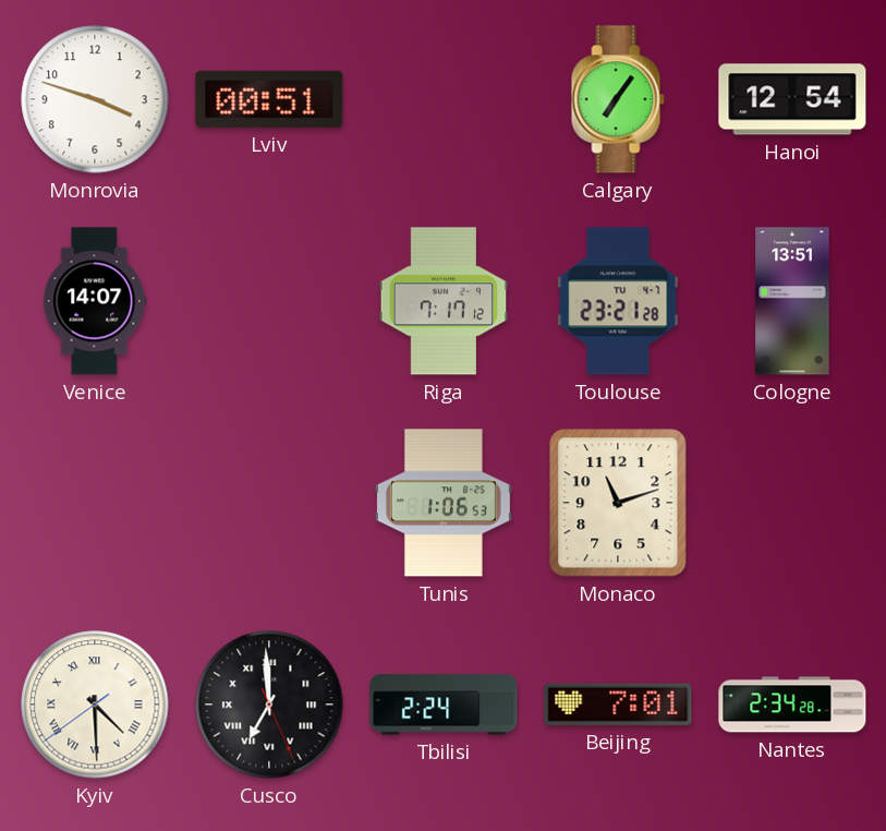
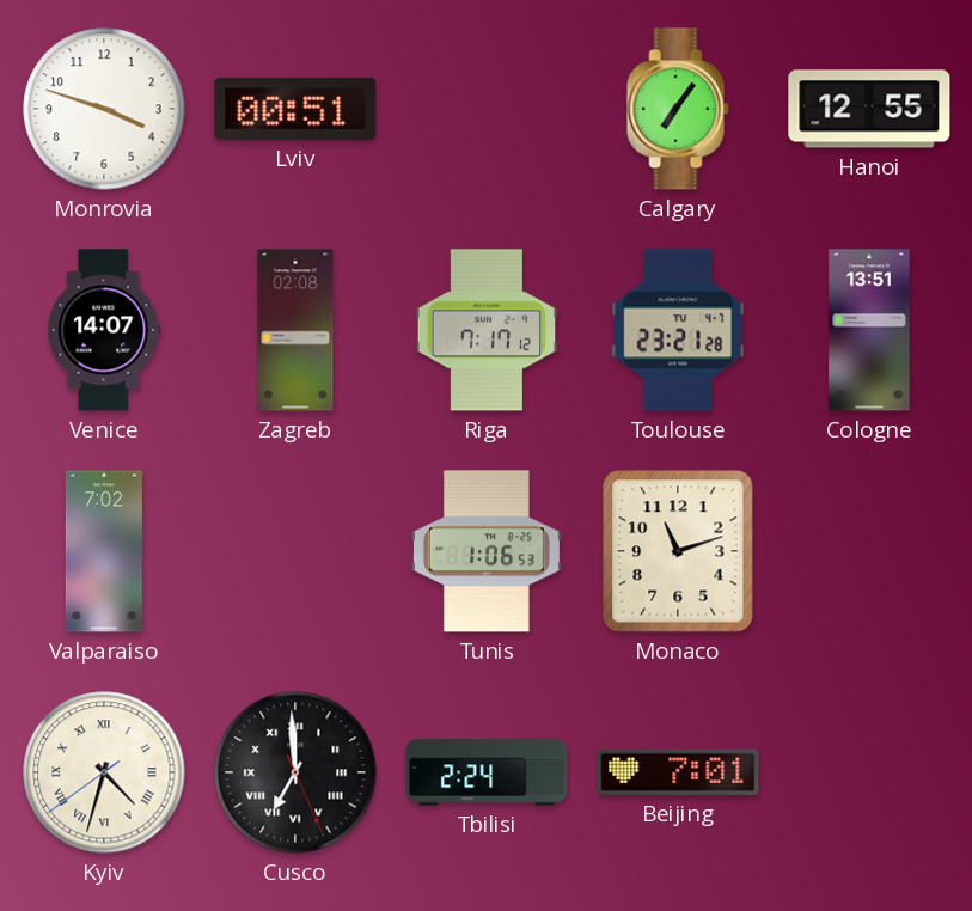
Hanoi: 12:54 -> 12:55
Zagreb: none -> 02:08
Valparaiso: none -> 7:02
Kyiv: 4:29 -> 4:32
Nantes: 2:34 -> none
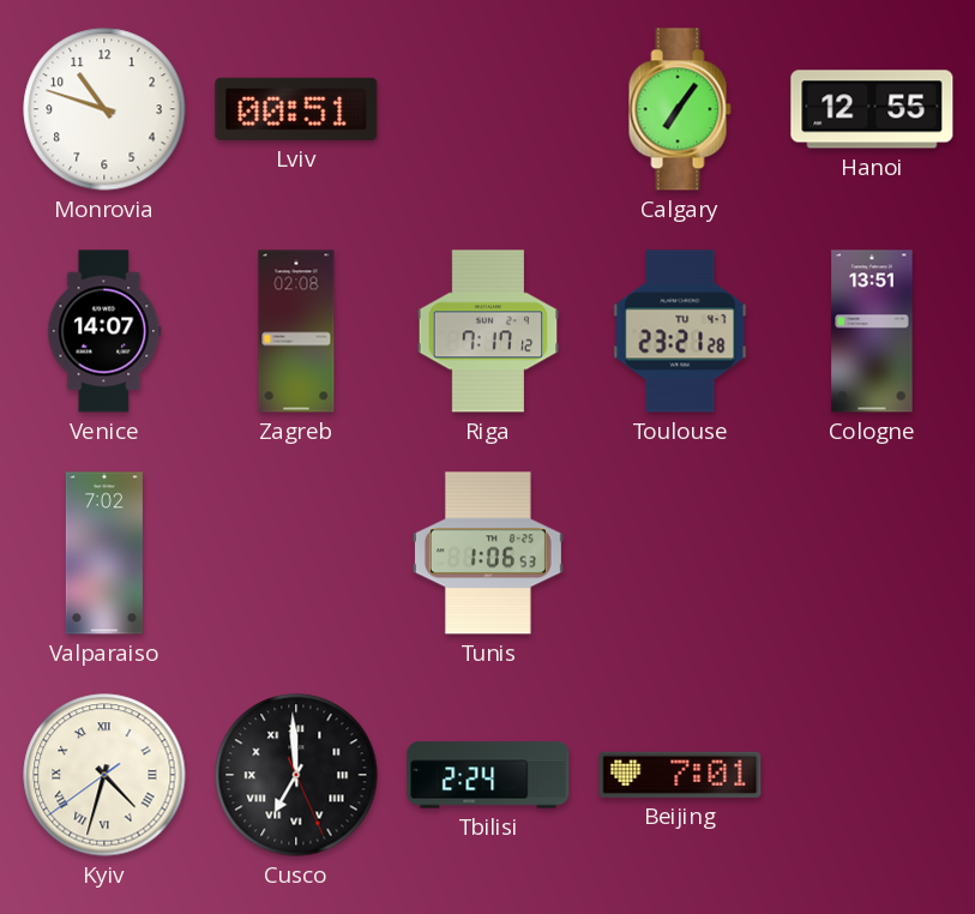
Monrovia: 3:48 -> 10:48
Monaco: 11:12 -> none
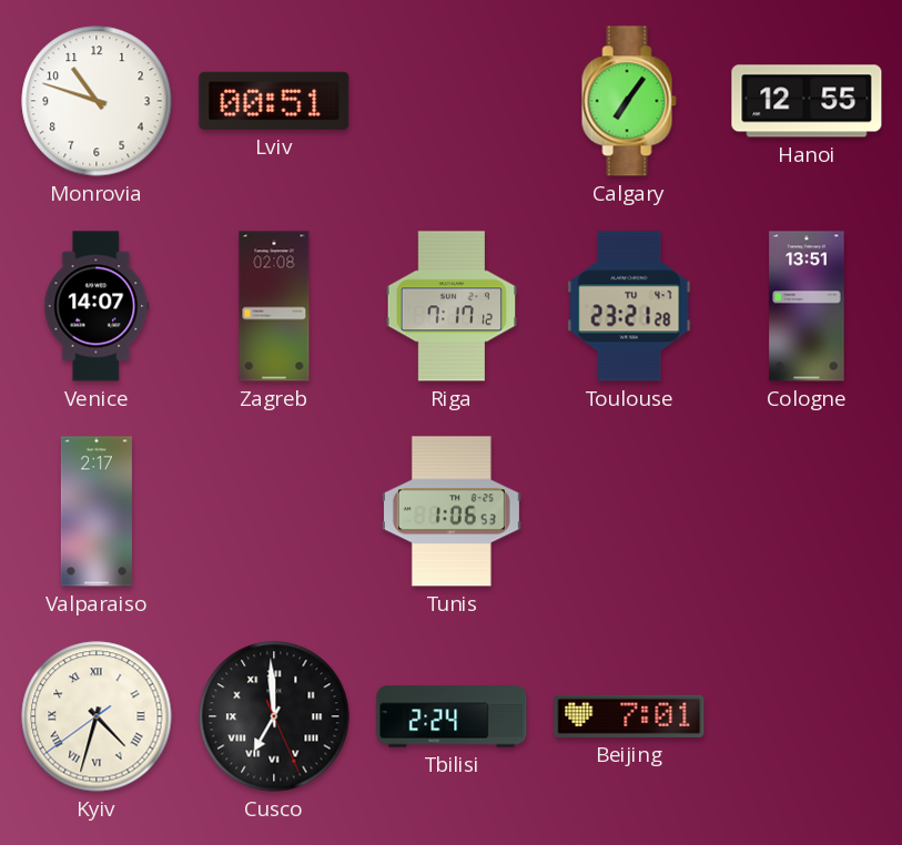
Valparaiso: 7:02 -> 2:17
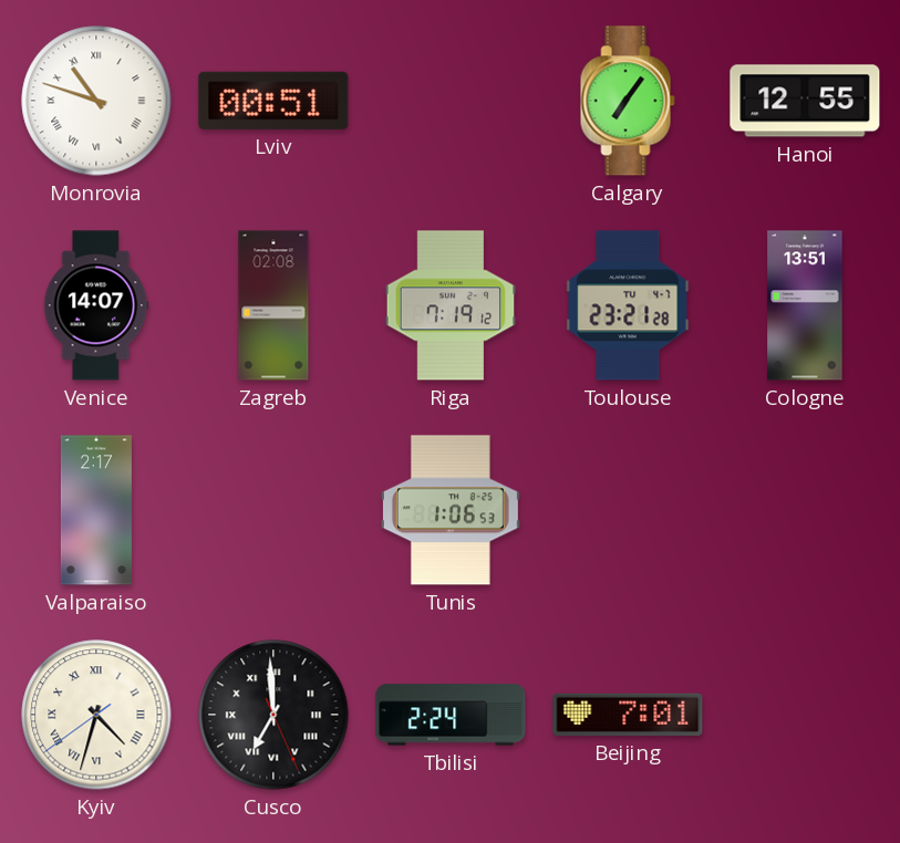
Monrovia numerals: Arabic -> Roman
Riga: 7:17 -> 7:19
